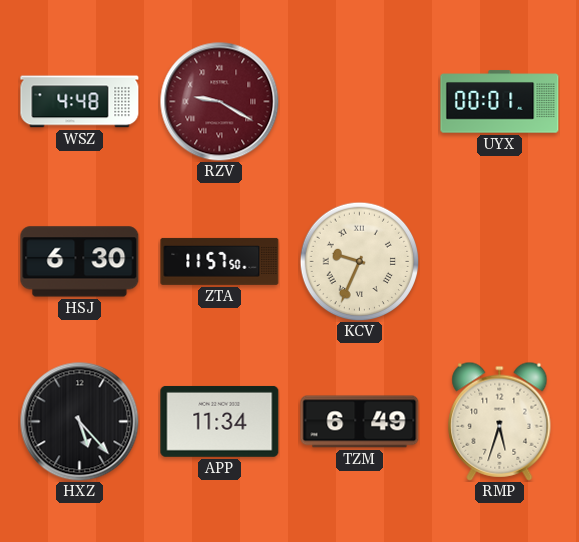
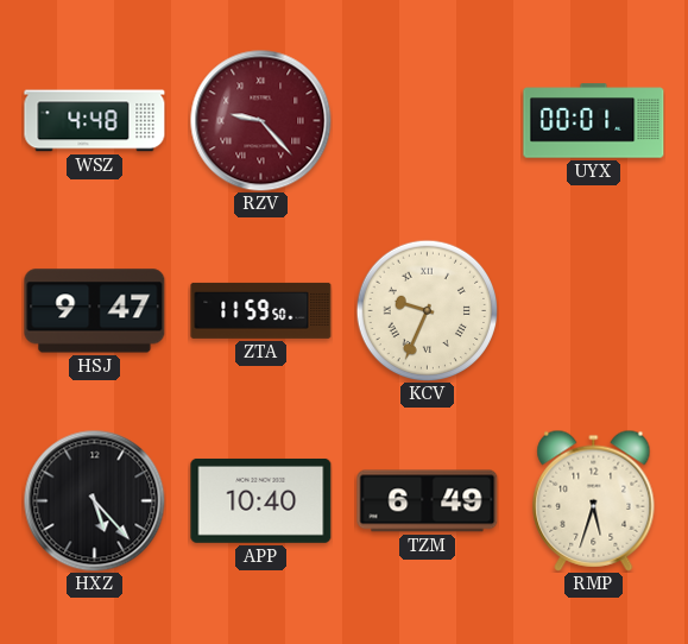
RZV: 9:20 -> 9:23
HSJ: 6:30 -> 9:47
ZTA: 11:57 -> 11:59
APP: 11:34 -> 10:40
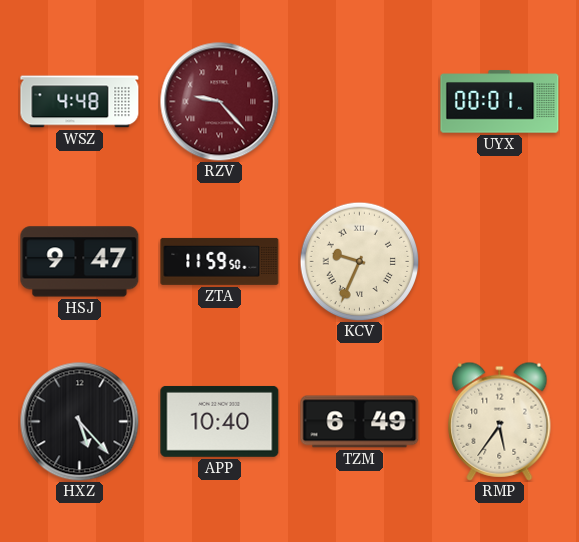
RMP: 5:33 -> 5:36
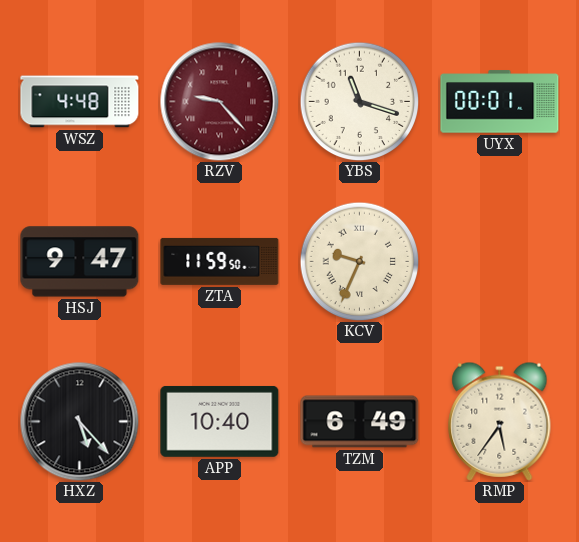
YBS: none -> 11:18
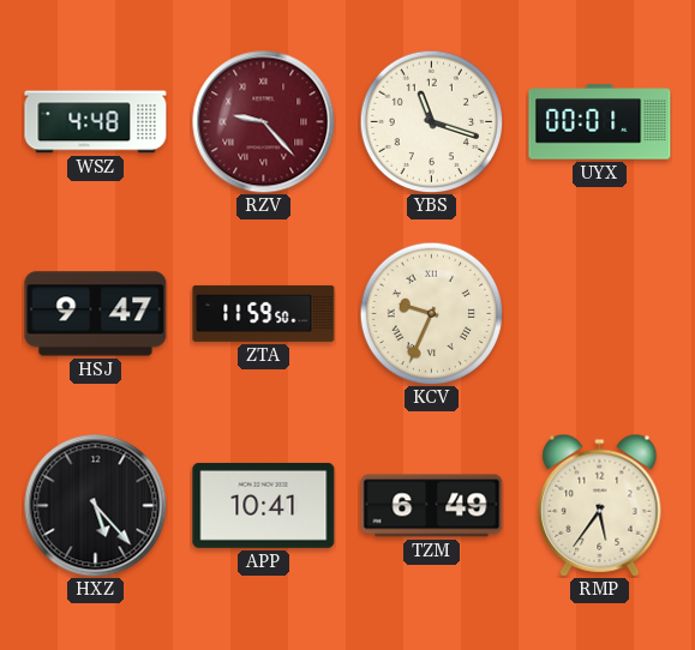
APP: 10:40 -> 10:41
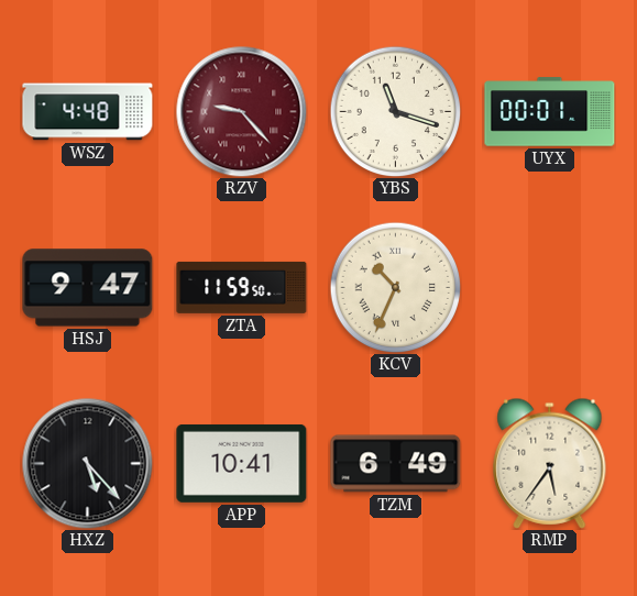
KCV: 9:34 -> 10:34
